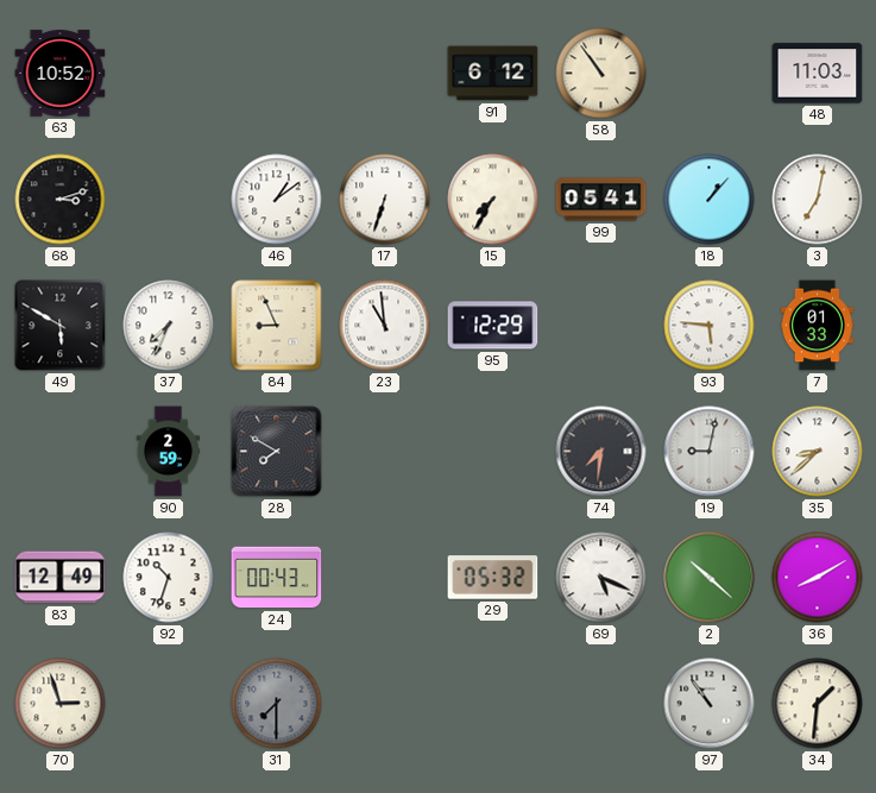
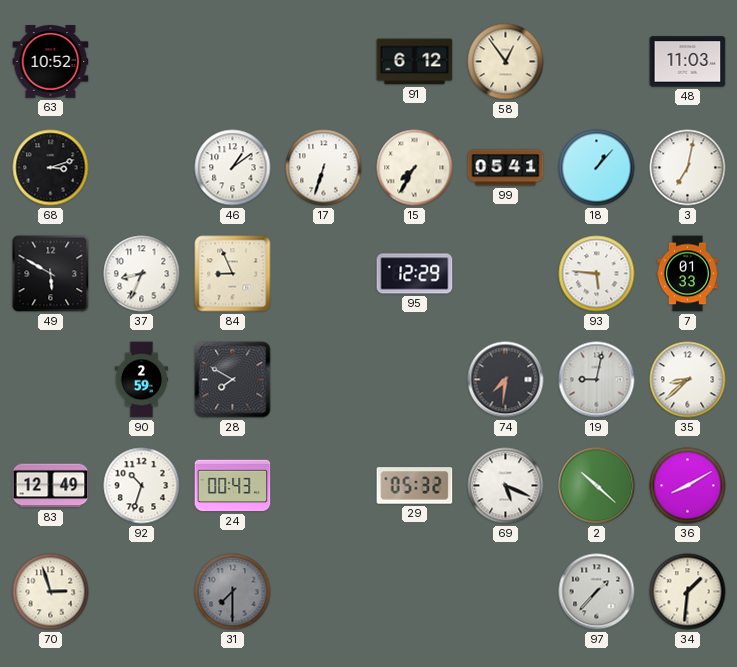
58: 10:54 -> 12:54
37: 7:34 -> 8:34
23: 10:59 -> none
97: 10:54 -> 1:37
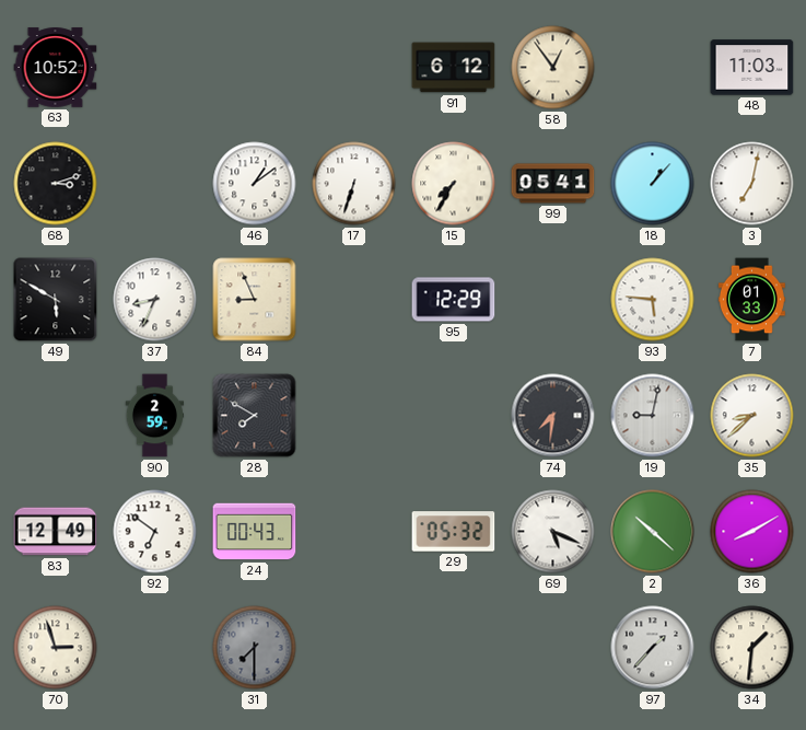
92: 10:33 -> 6:51
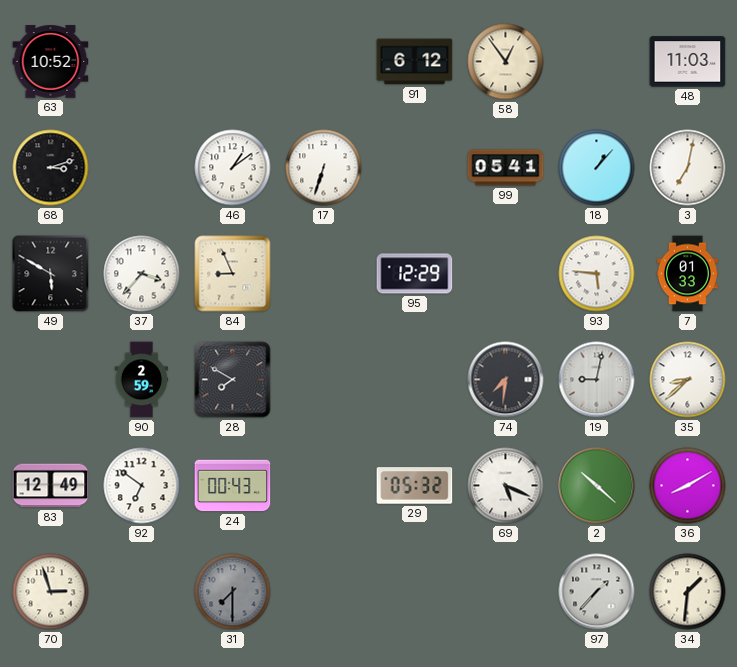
15: 7:35 -> none
37: 8:34 -> 3:37
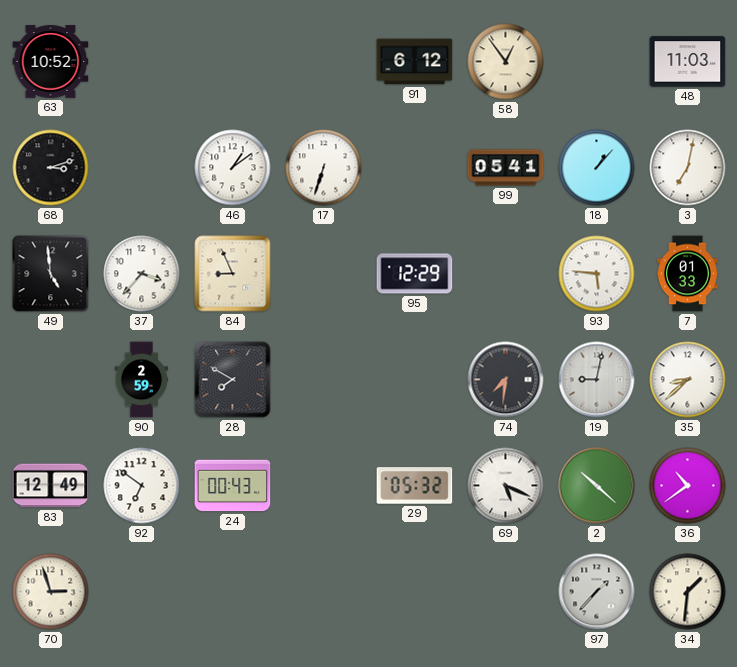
49: 5:50 -> 4:59
36: 8:10 -> 10:39
31: 7:30 -> none
